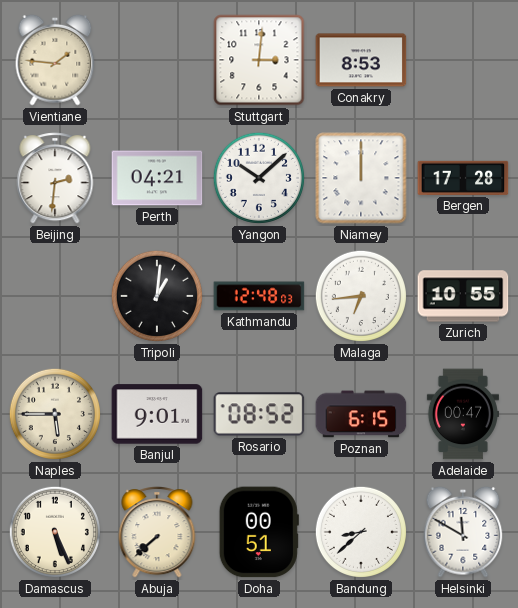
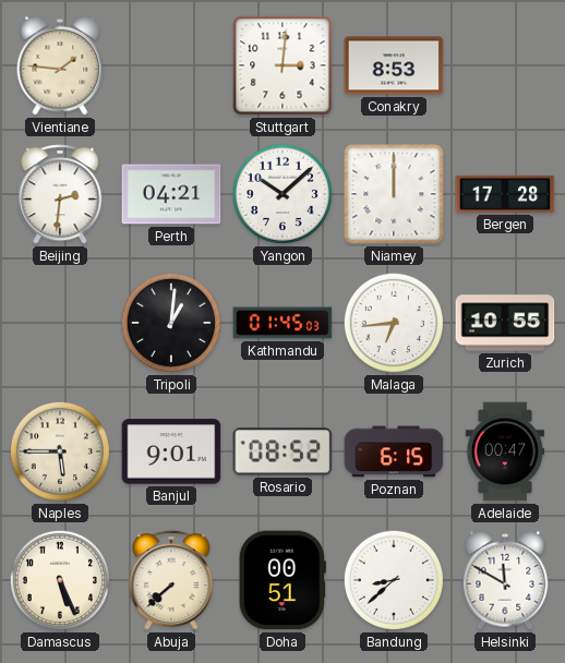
Kathmandu: 12:48 -> 01:45
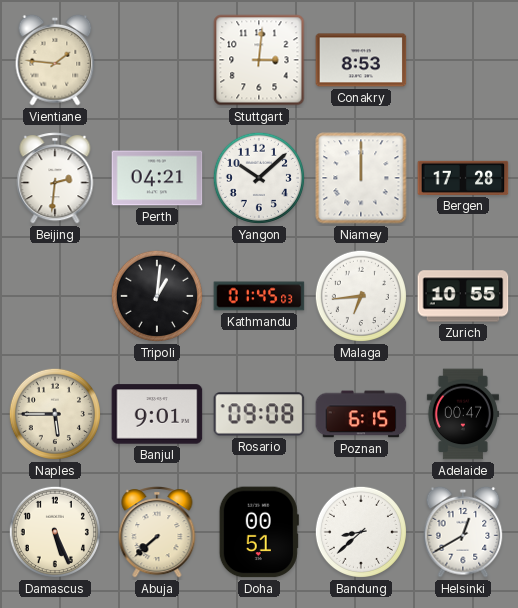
Rosario: 08:52 -> 09:08
Helsinki: 11:50 -> 12:40
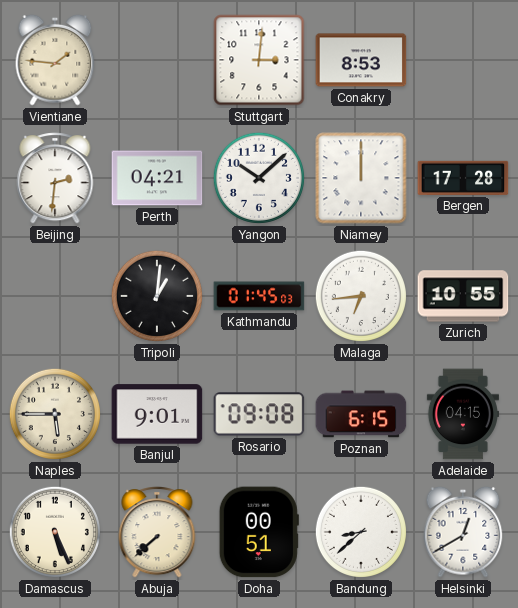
Adelaide: 00:47 -> 04:15
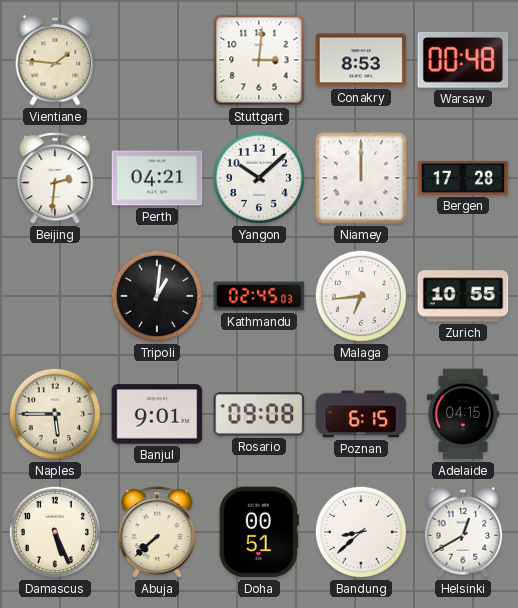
Warsaw: none -> 00:48
Kathmandu: 01:45 -> 02:45
